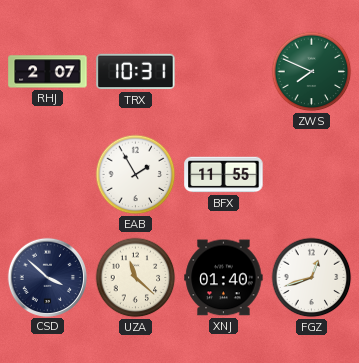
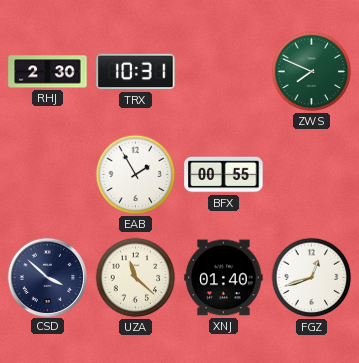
RHJ: 2:07 -> 2:30
BFX: 11:55 -> 00:55
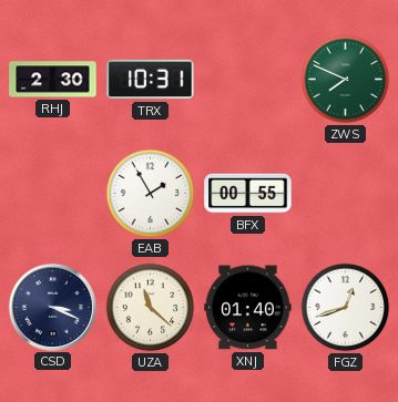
CSD: 3:52 -> 3:19
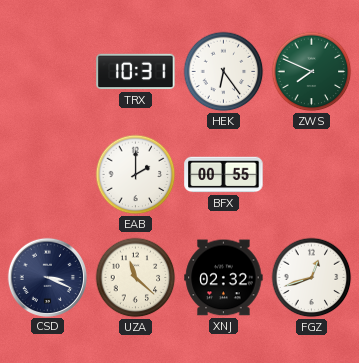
RHJ: 2:30 -> none
HEK: none -> 6:24
EAB: 1:55 -> 2:00
XNJ: 01:40 -> 02:32
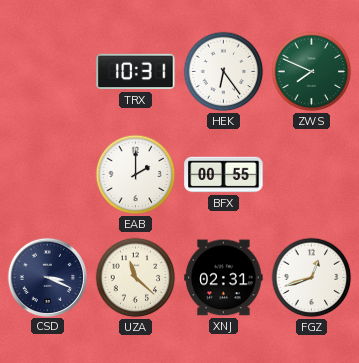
XNJ: 02:32 -> 02:31
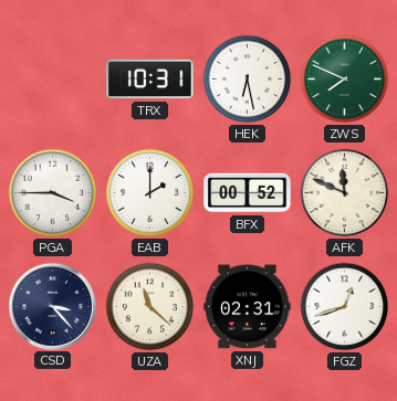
HEK: 6:24 -> 6:28
PGA: none -> 3:45
BFX: 00:55 -> 00:52
AFK: none -> 11:49
CSD: 3:19 -> 3:23
